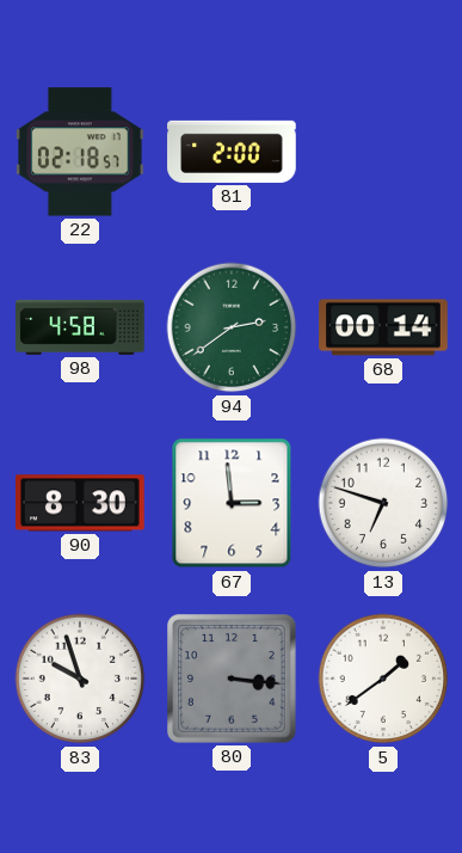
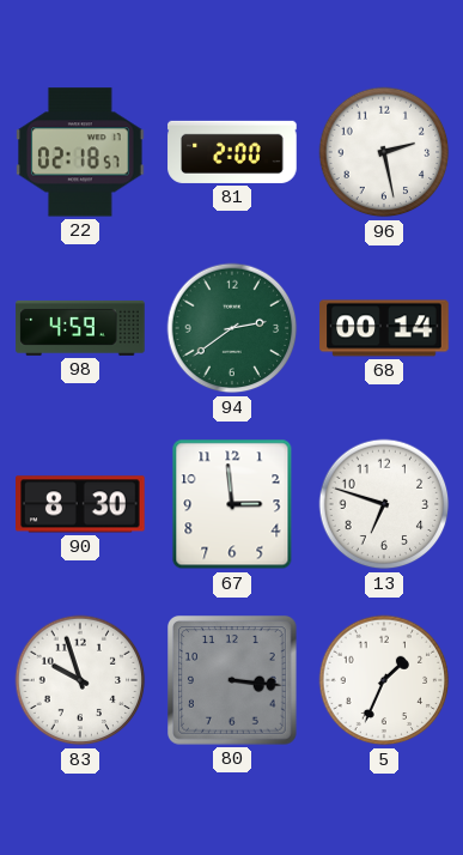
96: none -> 2:28
98: 4:58 -> 4:59
5: 1:39 -> 1:34
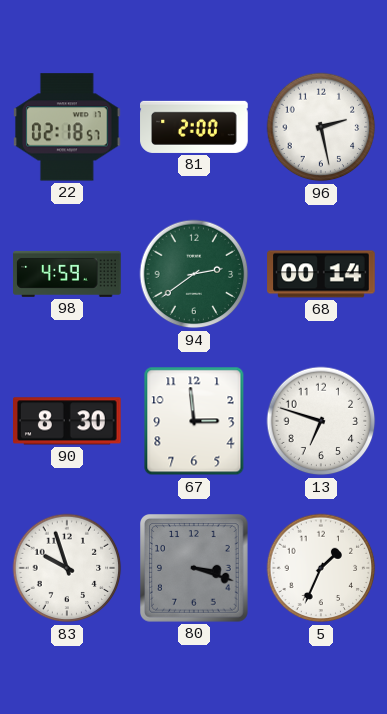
80: 3:16 -> 3:18
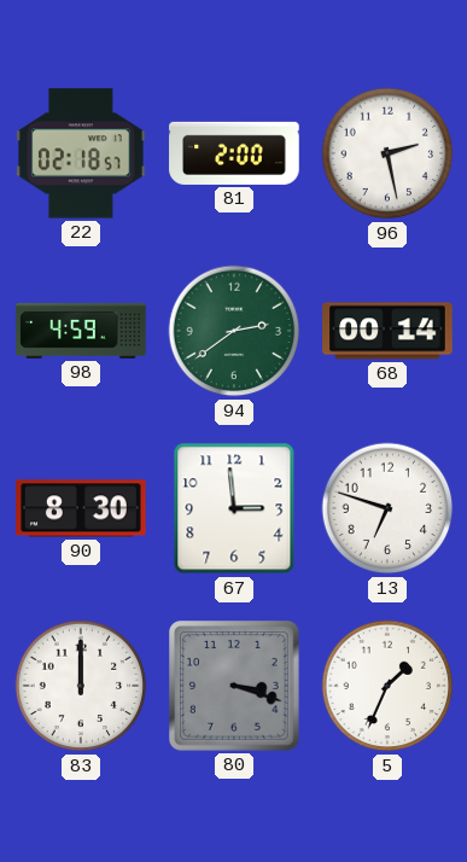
83: 9:57 -> 12:00
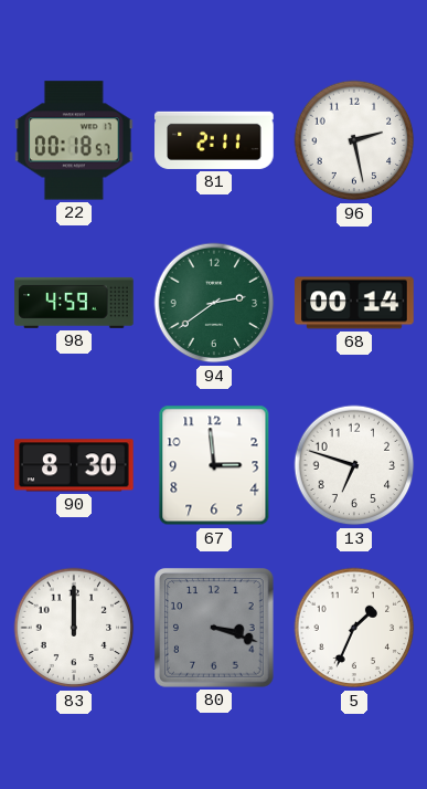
22: 02:18 -> 00:18
81: 2:00 -> 2:11
